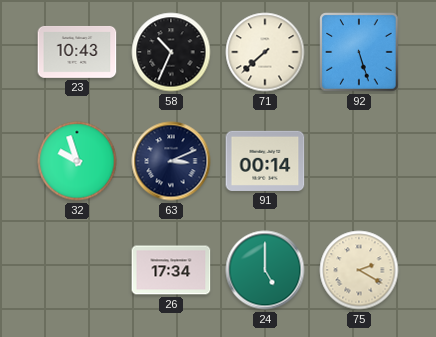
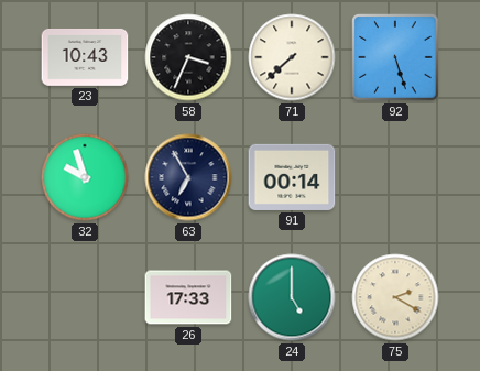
58: 10:34 -> 3:34
63: 3:11 -> 6:55
26: 17:34 -> 17:33
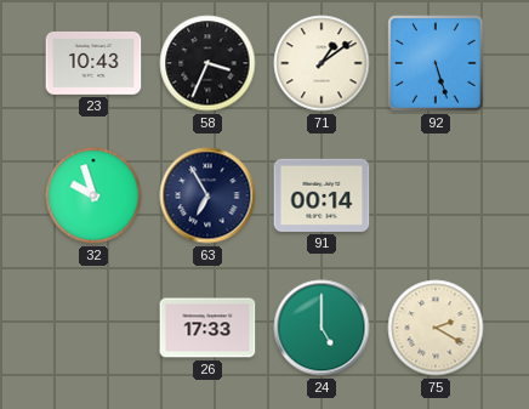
71: 7:38 -> 1:09
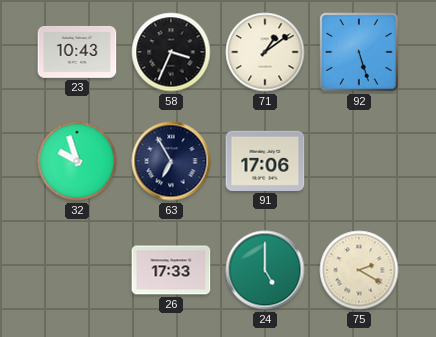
91: 00:14 -> 17:06
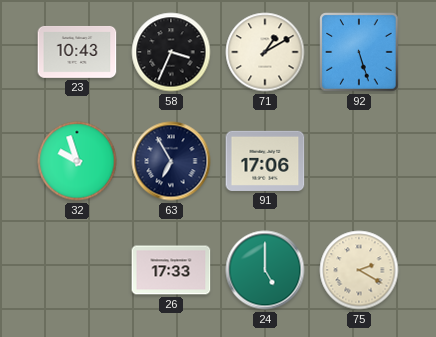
71: 1:09 -> 1:10
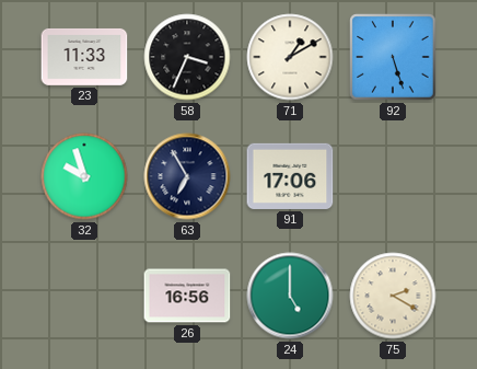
23: 10:43 -> 11:33
26: 17:33 -> 16:56
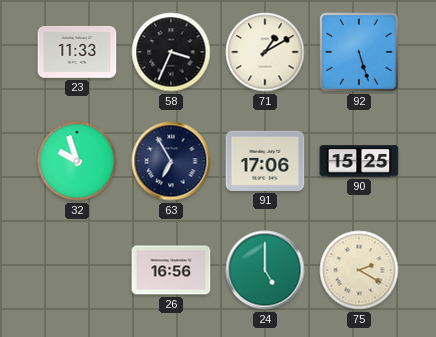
90: none -> 15:25
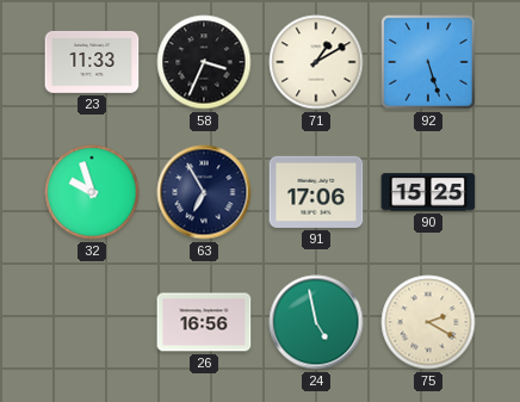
24: 5:00 -> 4:58
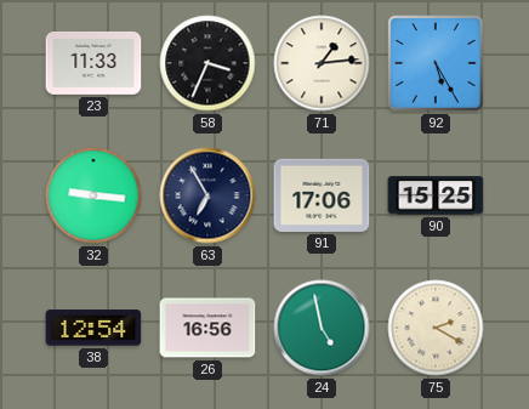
71: 1:10 -> 1:14
92: 5:27 -> 5:25
32: 9:57 -> 9:16
38: none -> 12:54
